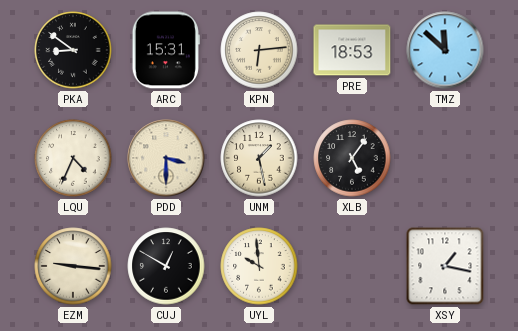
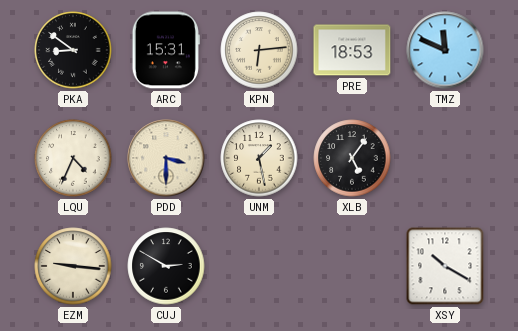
TMZ: 11:52 -> 11:49
CUJ: 12:50 -> 2:50
UYL: 9:59 -> none
XSY: 1:17 -> 10:20
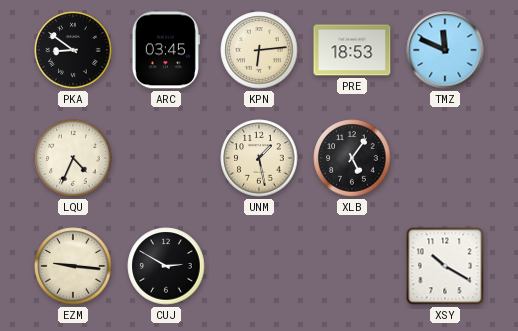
ARC: 15:31 -> 03:45
PDD: 3:30 -> none
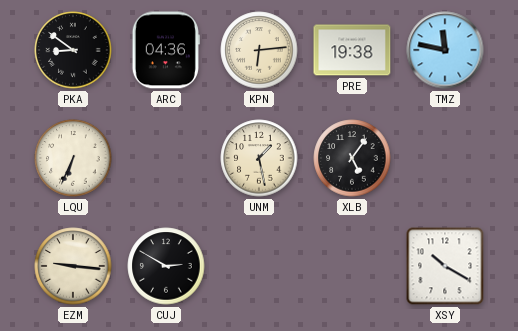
ARC: 03:45 -> 04:36
PRE: 18:53 -> 19:38
TMZ: 11:49 -> 11:47
LQU: 4:34 -> 6:34
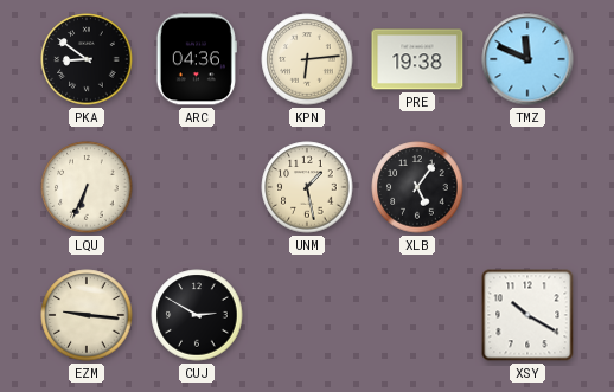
TMZ: 11:47 -> 11:49
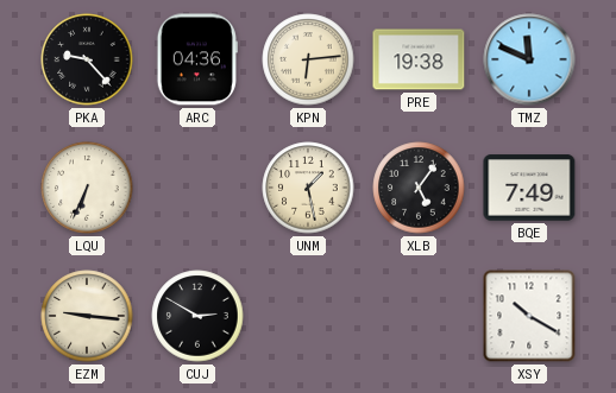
PKA: 8:51 -> 9:23
BQE: none -> 7:49
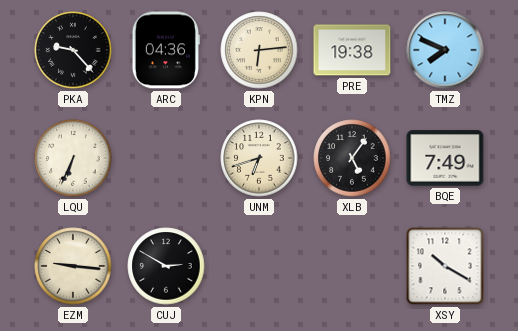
TMZ: 11:49 -> 7:49
UNM: 1:28 -> 6:42
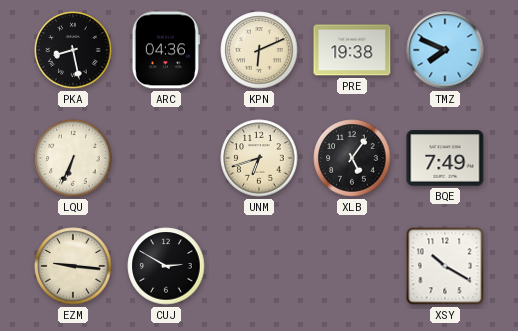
PKA: 9:23 -> 8:28
KPN: 6:14 -> 6:11
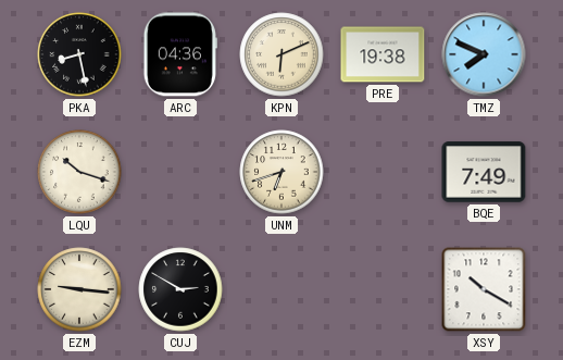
LQU: 6:34 -> 10:18
XLB: 5:06 -> none
